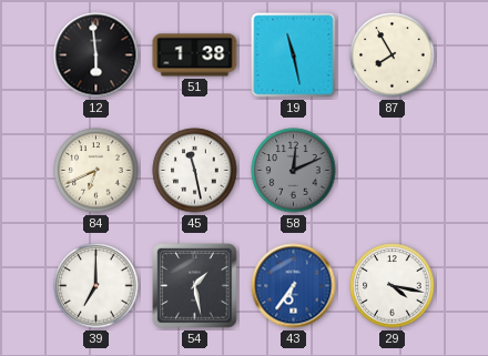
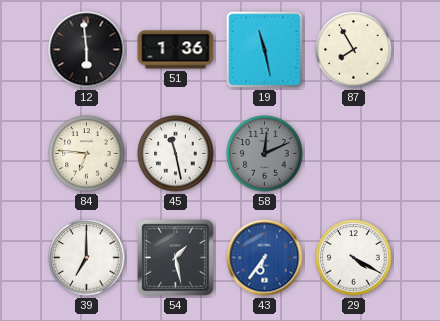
51: 1:38 -> 1:36
84: 6:41 -> 6:46
29: 4:17 -> 4:20
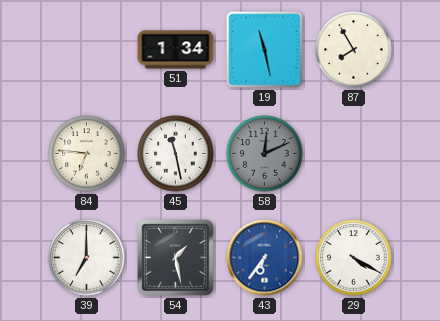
12: 5:59 -> none
51: 1:36 -> 1:34
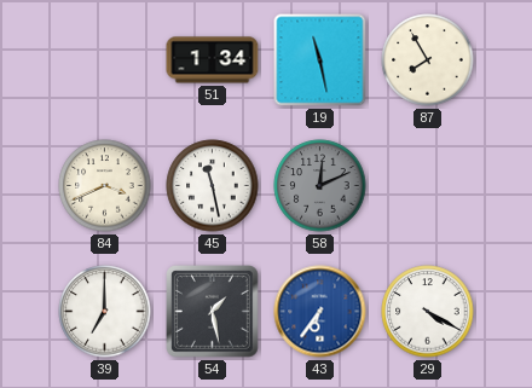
84: 6:46 -> 3:41
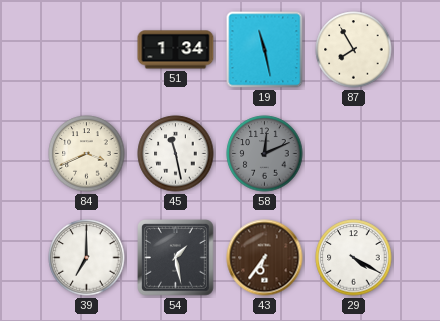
43 dial: blue -> brown
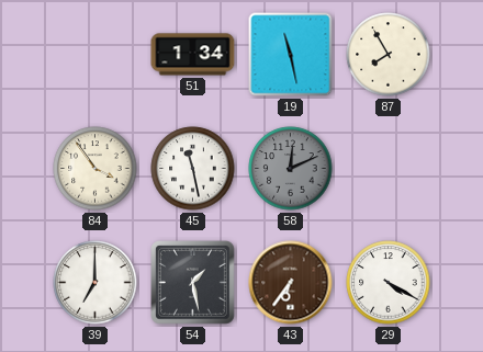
84: 3:41 -> 3:54
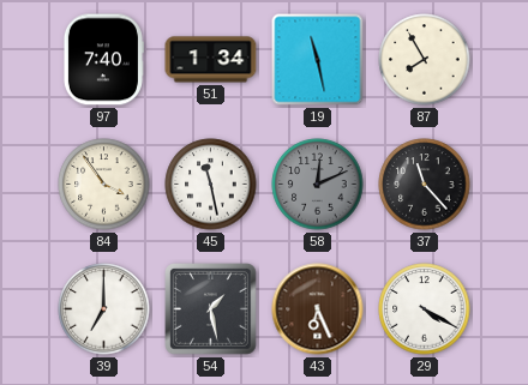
97: none -> 7:40
37: none -> 11:23
43: 6:36 -> 6:26
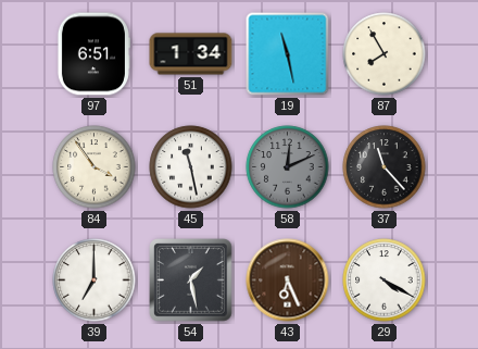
97: 7:40 -> 6:51
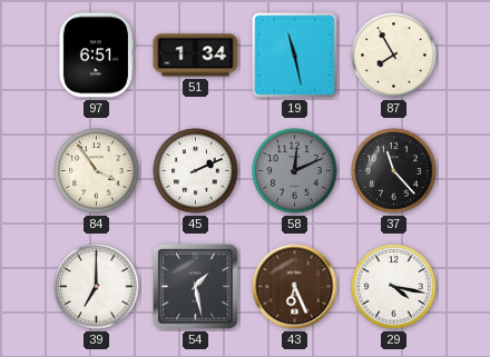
45: 11:28 -> 2:11
29: 4:20 -> 4:17
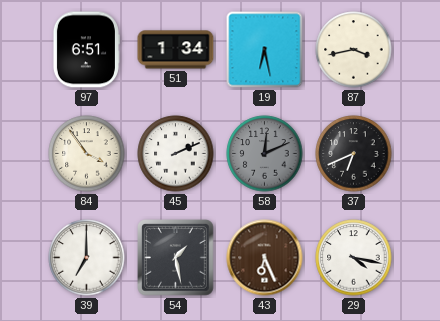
19: 11:28 -> 6:28
87: 7:55 -> 3:43
37: 11:23 -> 6:41
